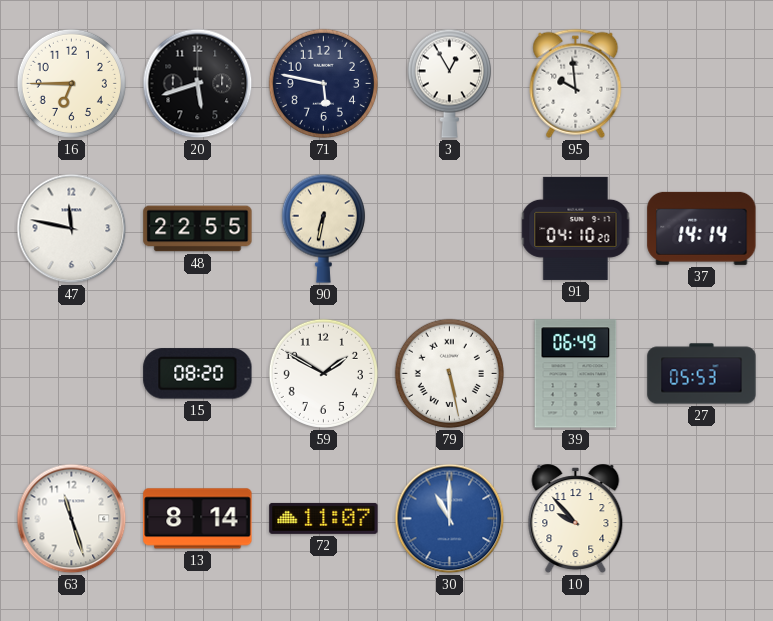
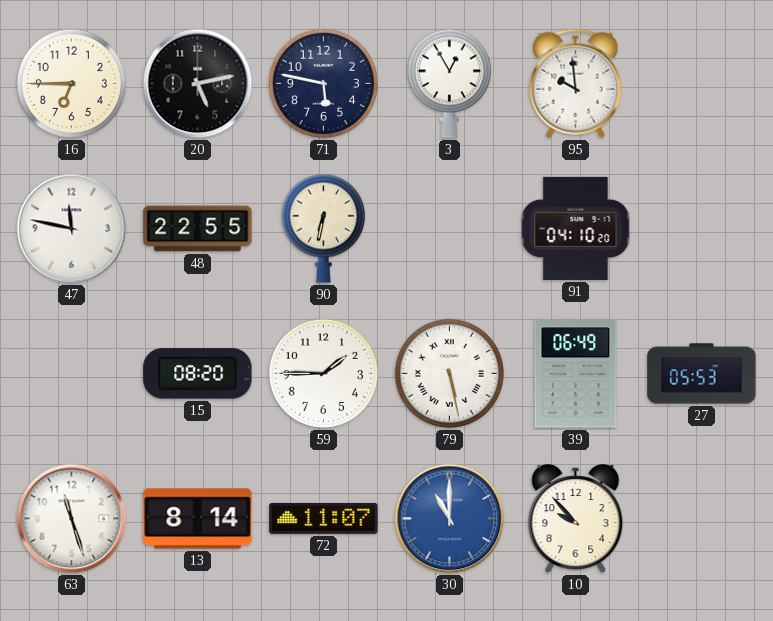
20: 5:42 -> 5:13
37: 14:14 -> none
59: 1:50 -> 1:45
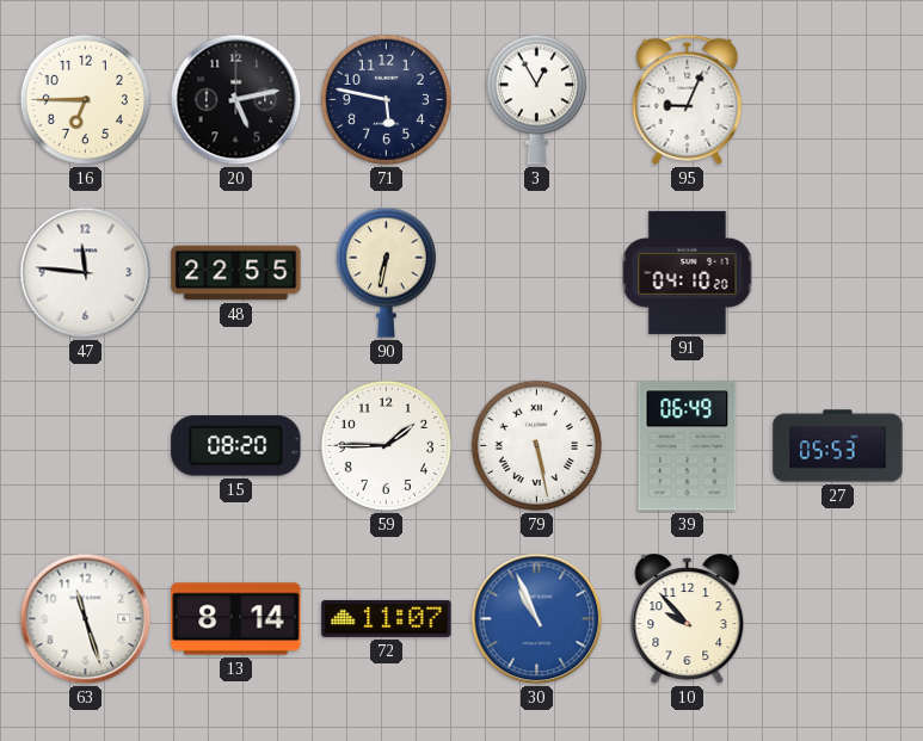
95: 9:59 -> 9:04
47: 11:47 -> 11:46
30: 11:00 -> 10:56
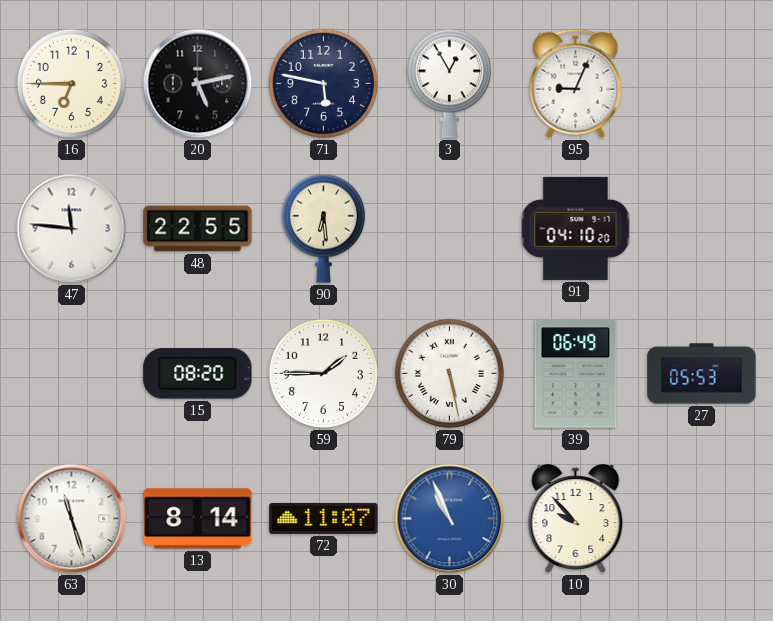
90: 6:32 -> 6:29
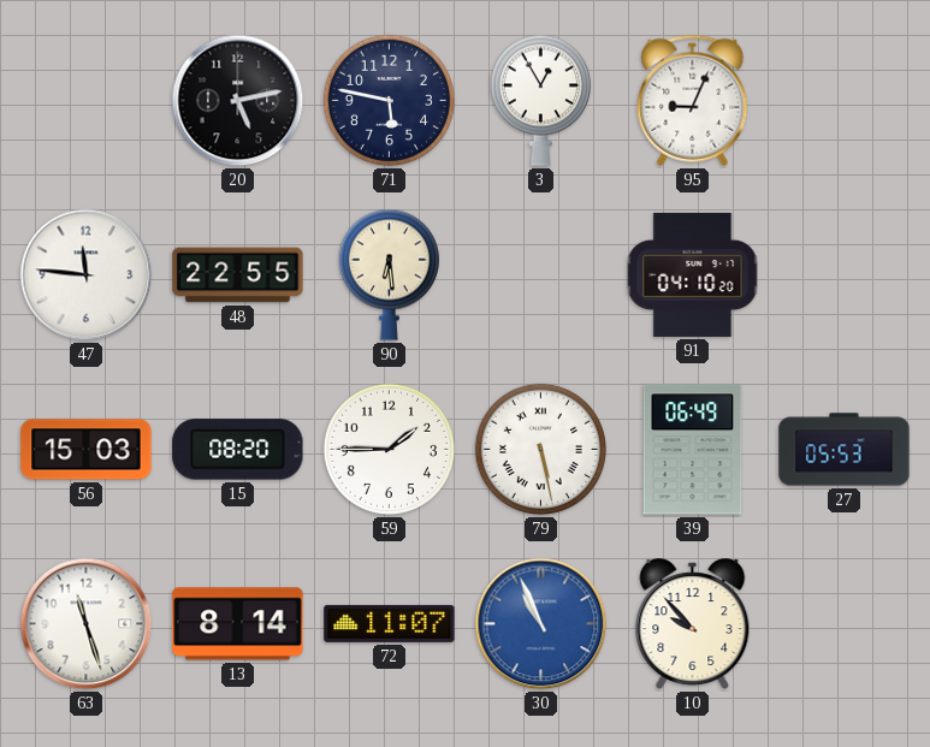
16: 6:45 -> none
56: none -> 15:03
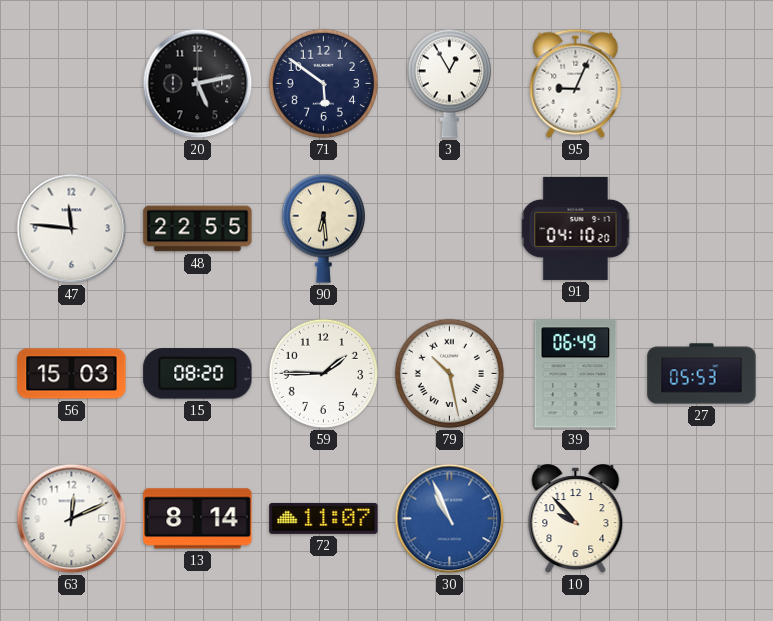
71: 5:47 -> 5:51
79: 5:28 -> 10:28
63: 11:27 -> 12:11
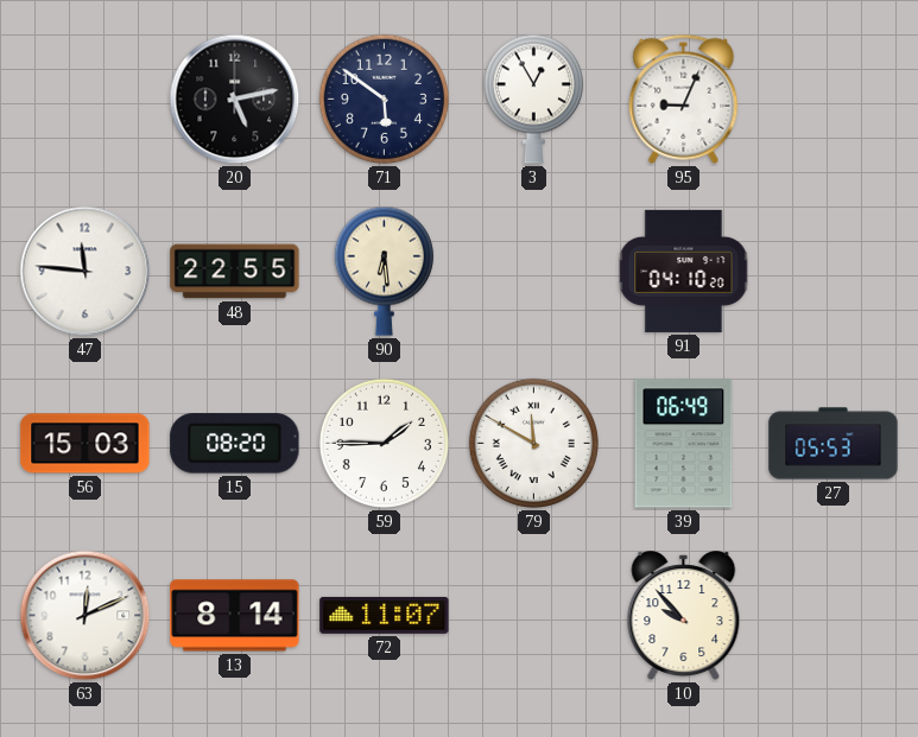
79: 10:28 -> 11:50
30: 10:56 -> none
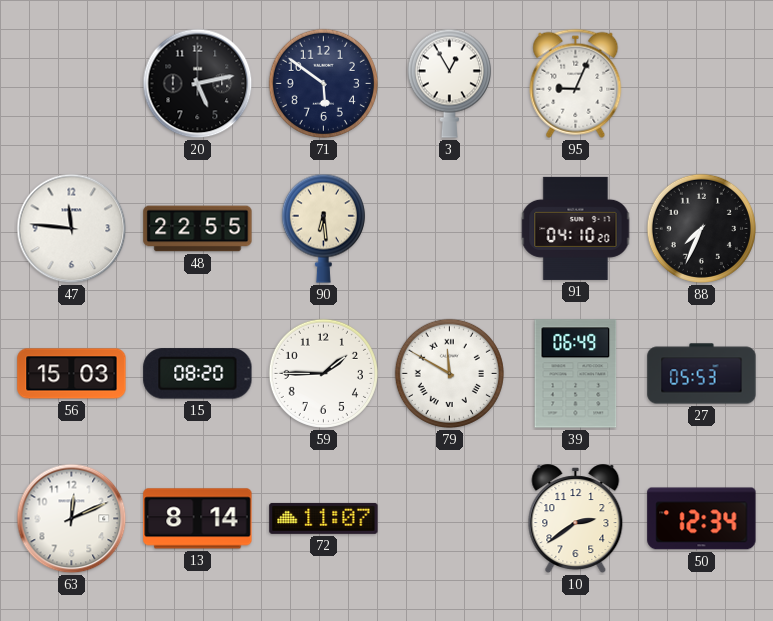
88: none -> 7:34
10: 9:53 -> 2:39
50: none -> 12:34
